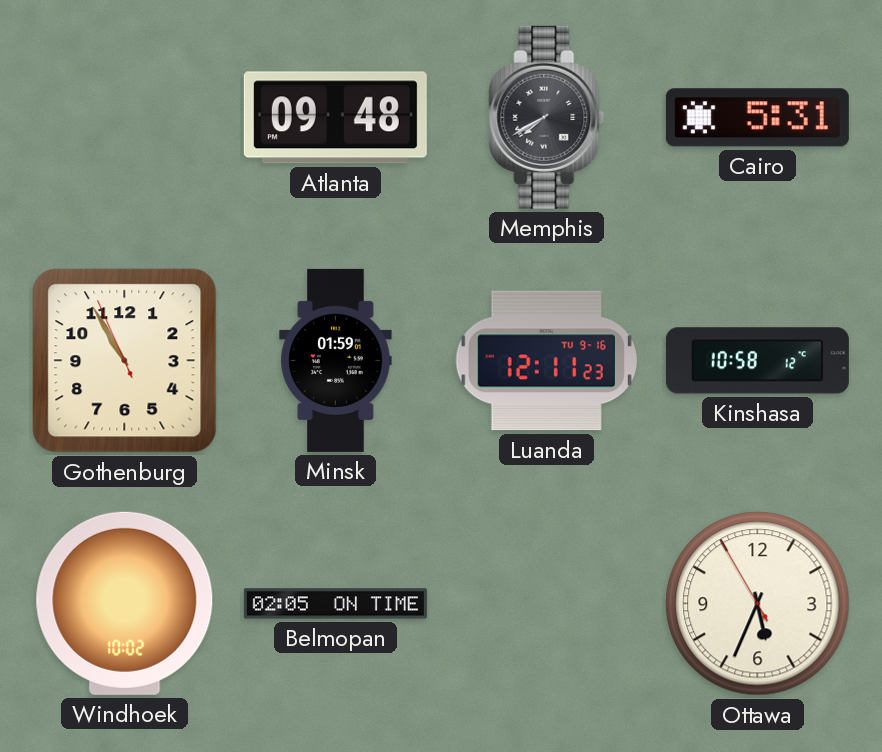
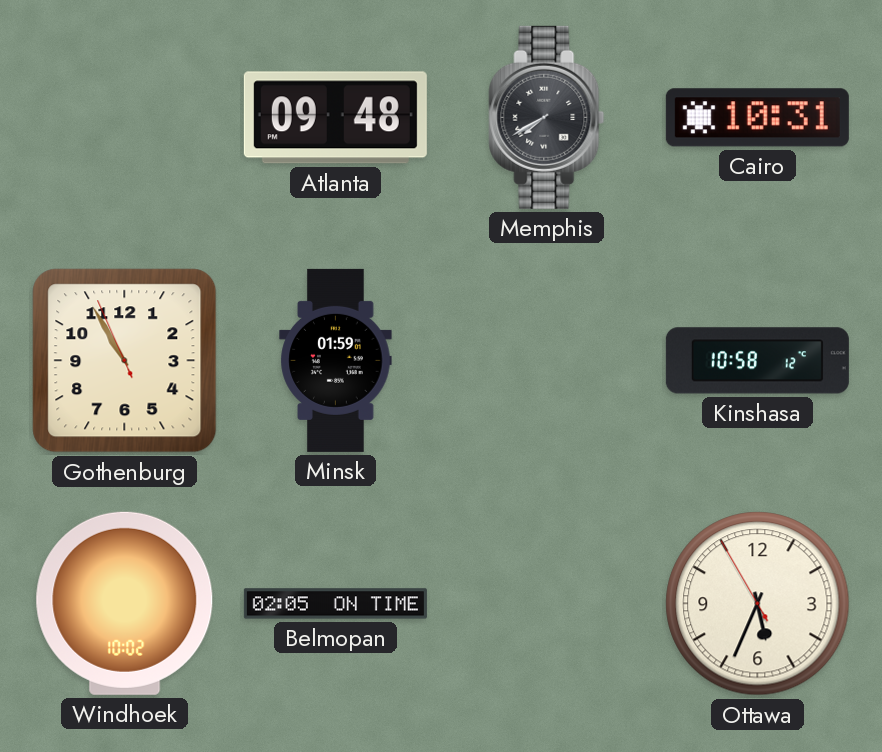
Cairo: 5:31 -> 10:31
Luanda: 12:11 -> none
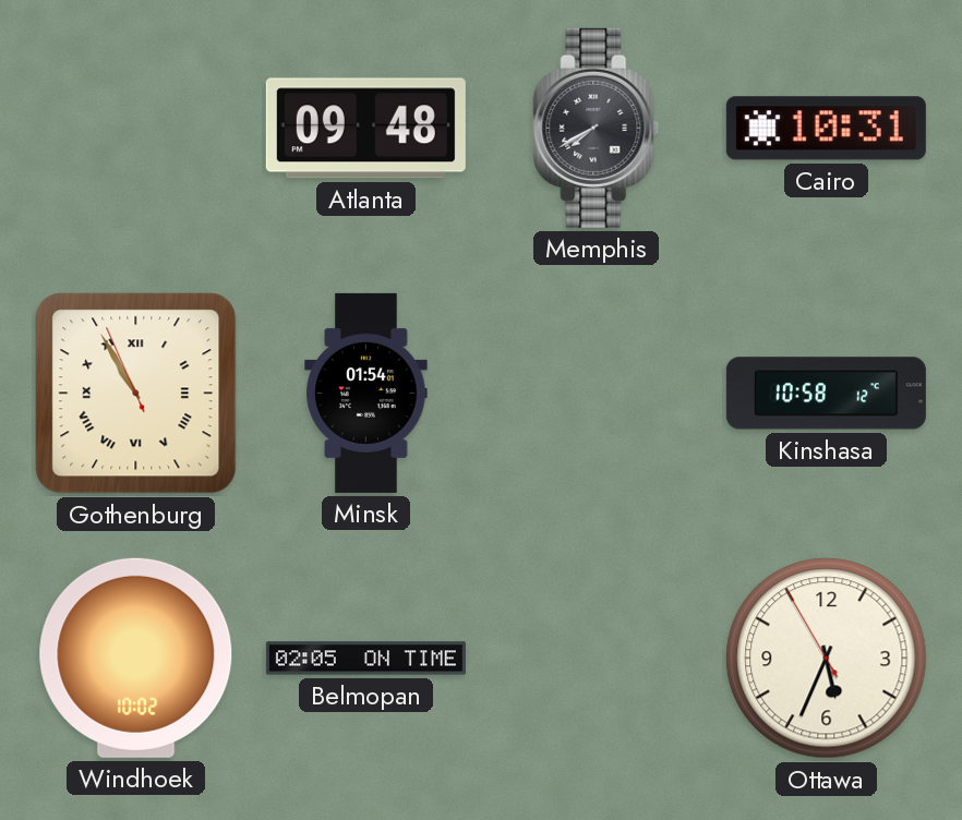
Gothenburg numerals: Arabic -> Roman
Minsk: 01:59 -> 01:54
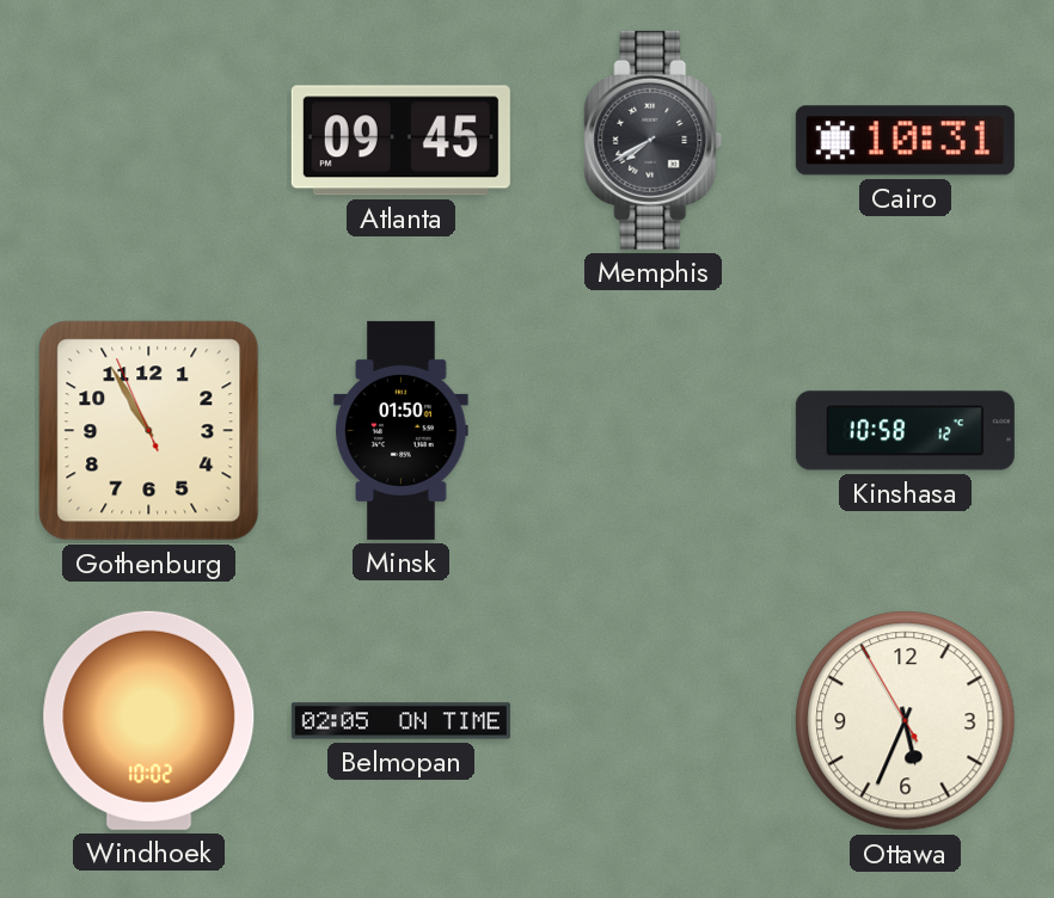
Atlanta: 09:48 -> 09:45
Gothenburg numerals: Roman -> Arabic
Minsk: 01:54 -> 01:50
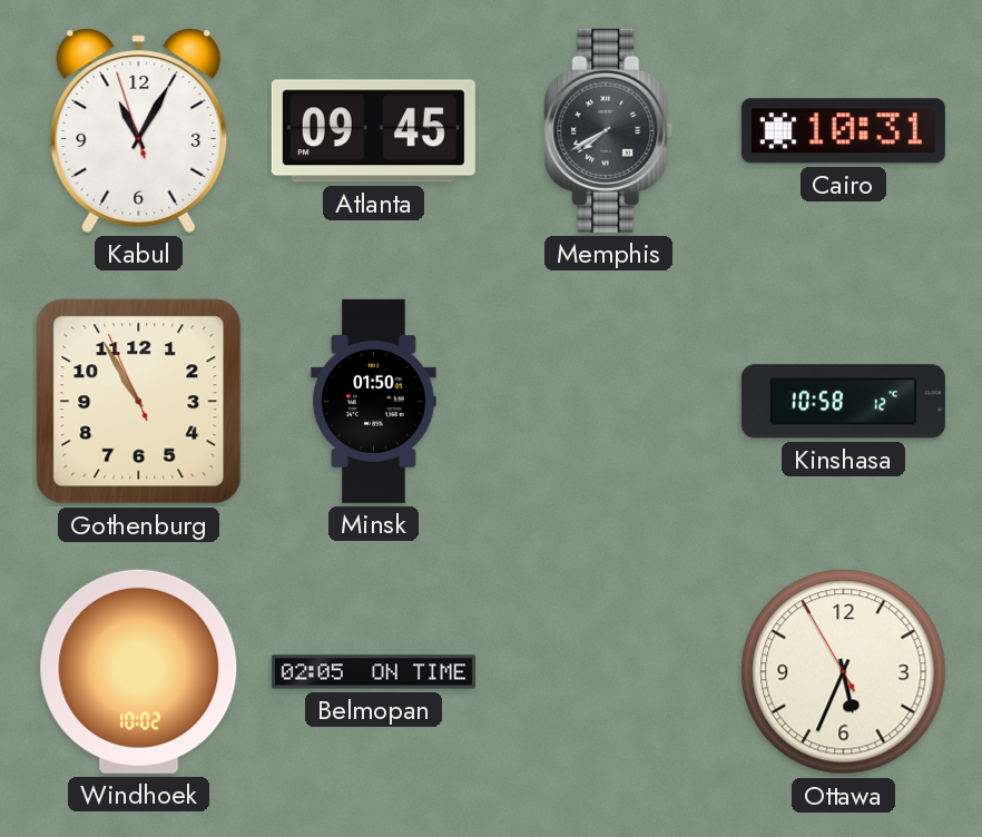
Kabul: none -> 11:04
